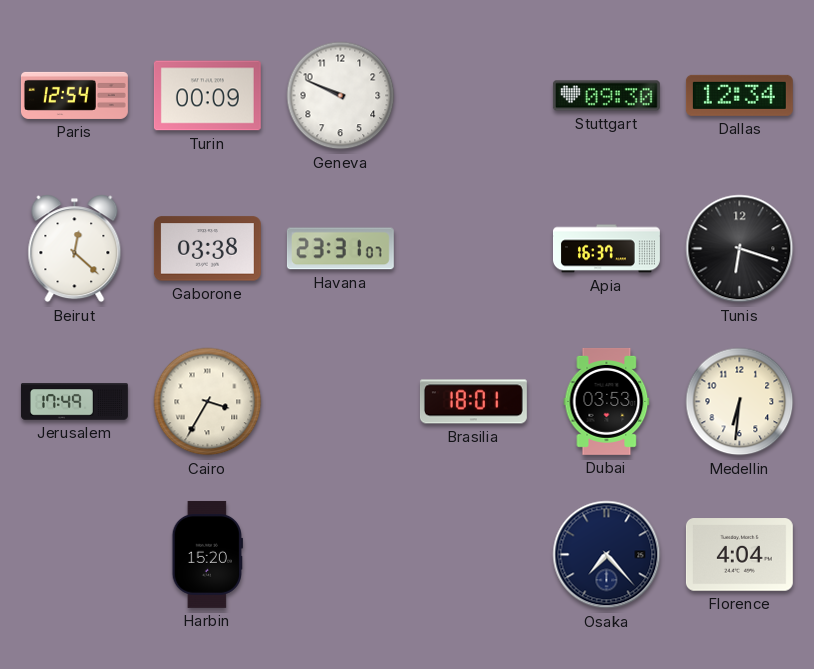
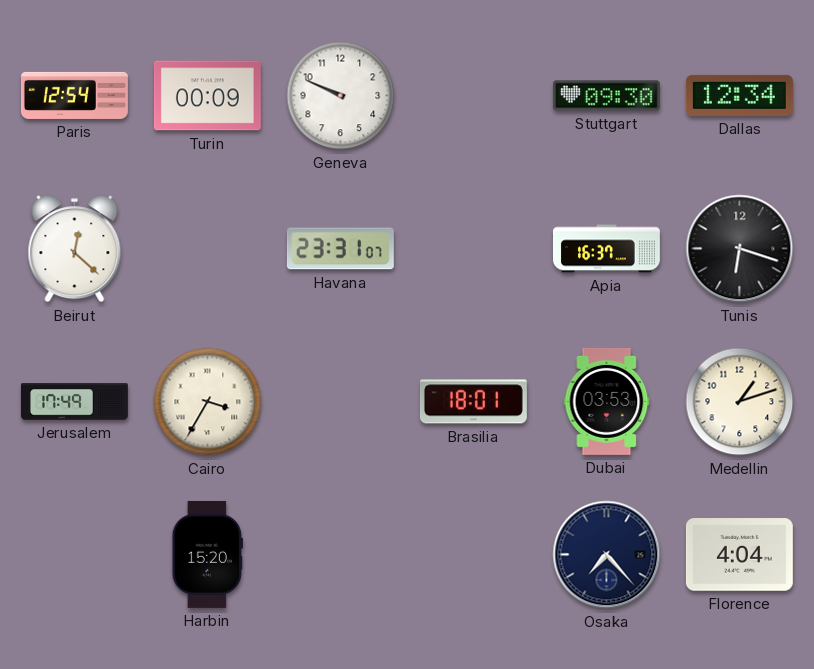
Gaborone: 03:38 -> none
Medellin: 6:31 -> 1:12
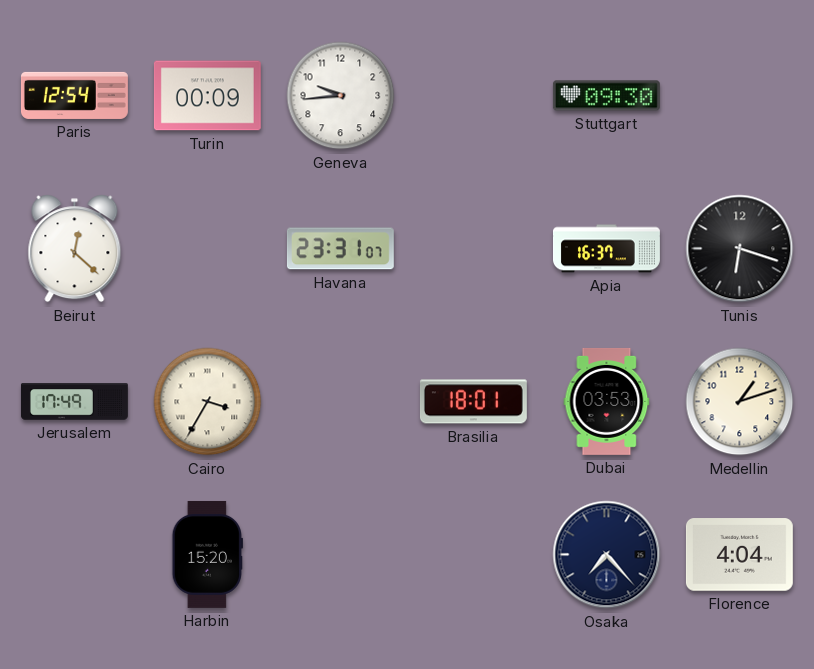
Geneva: 9:49 -> 9:44
Dallas: 12:34 -> none
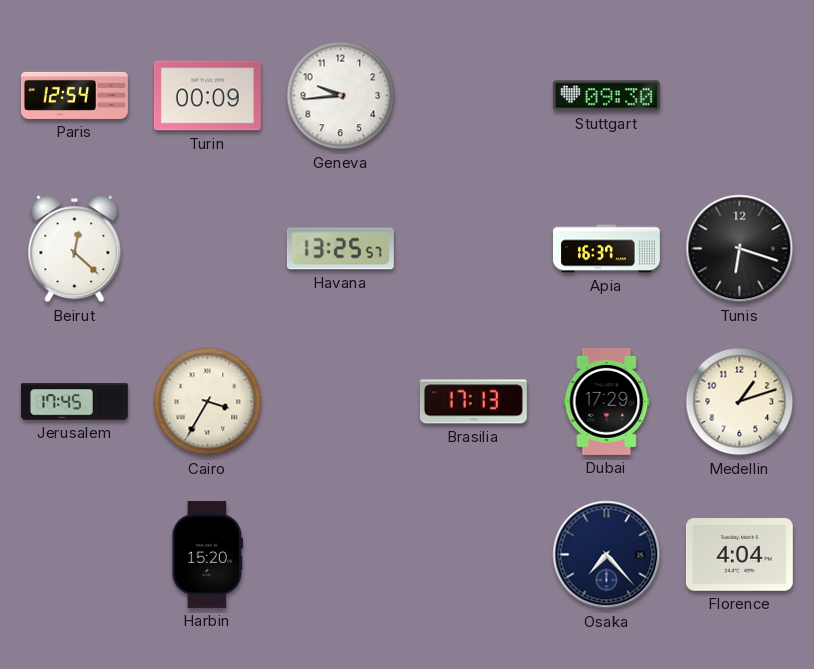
Havana: 23:31 -> 13:25
Jerusalem: 17:49 -> 17:45
Brasilia: 18:01 -> 17:13
Dubai: 03:53 -> 17:29
